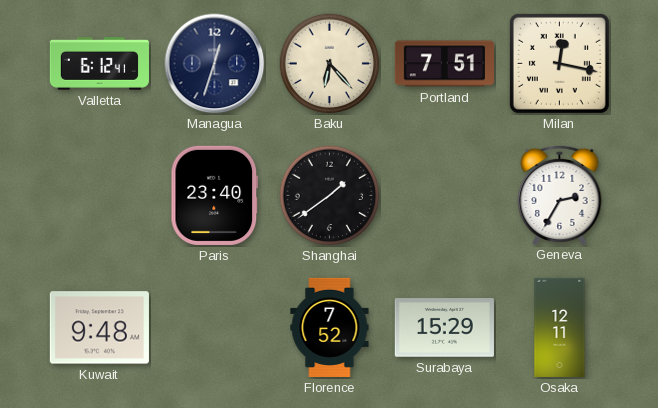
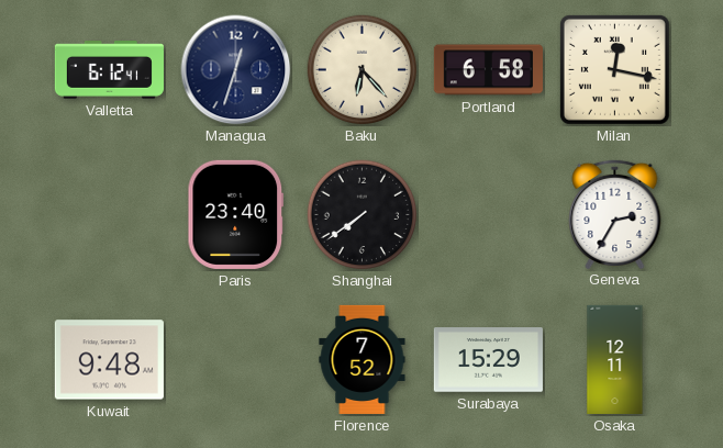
Portland: 7:51 -> 6:58
Shanghai: 1:39 -> 7:39
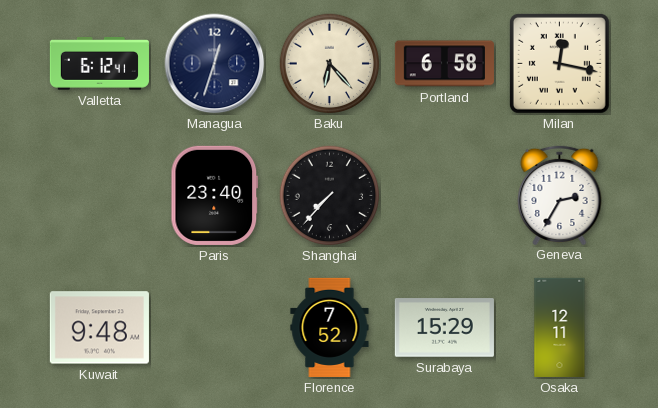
Shanghai: 7:39 -> 7:37
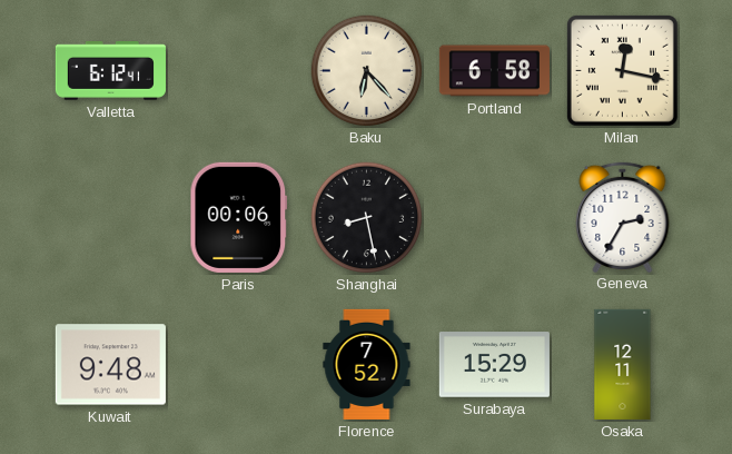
Managua: 12:33 -> none
Paris: 23:40 -> 00:06
Shanghai: 7:37 -> 8:28
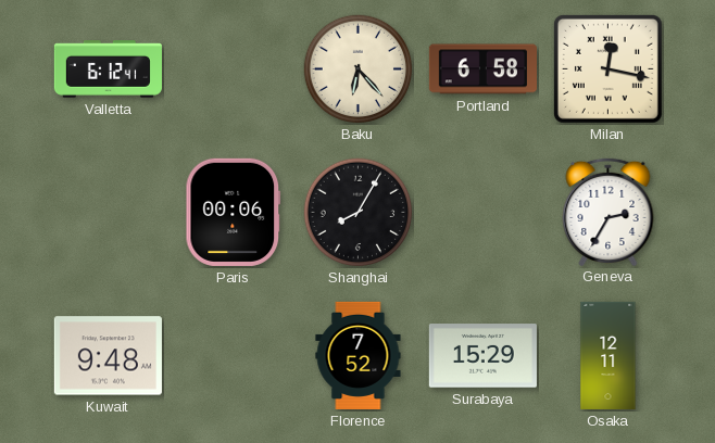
Shanghai: 8:28 -> 8:05
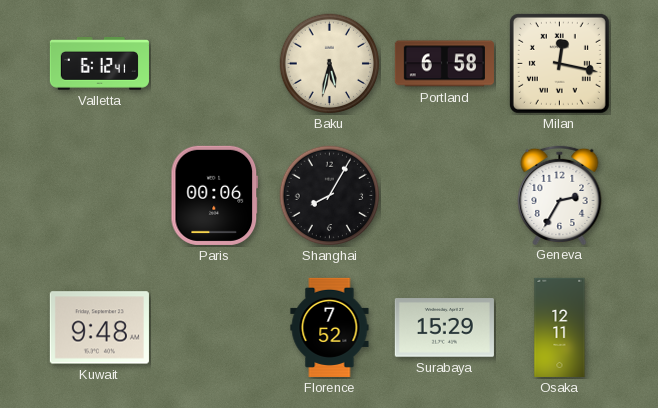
Baku: 6:23 -> 5:32
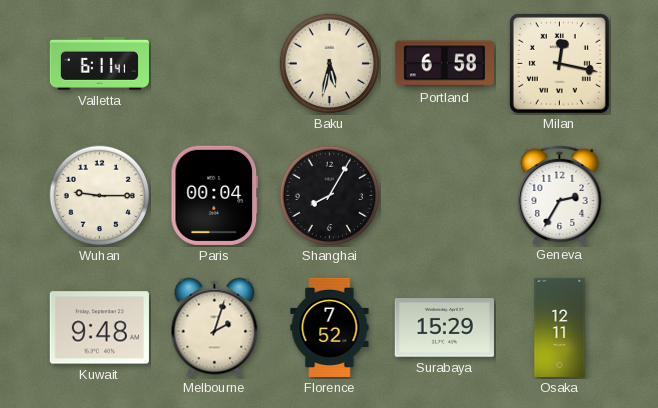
Valletta: 6:12 -> 6:11
Wuhan: none -> 9:15
Paris: 00:06 -> 00:04
Melbourne: none -> 2:03
